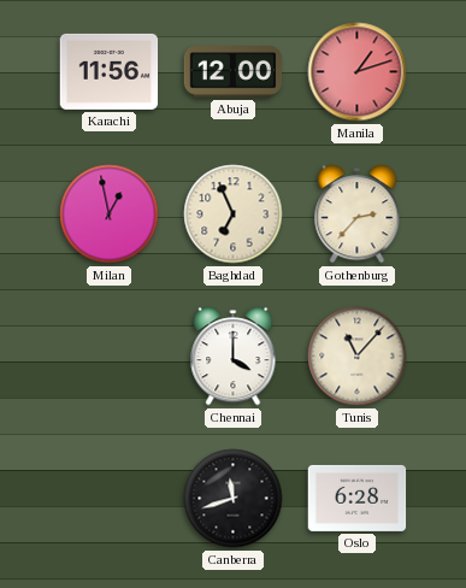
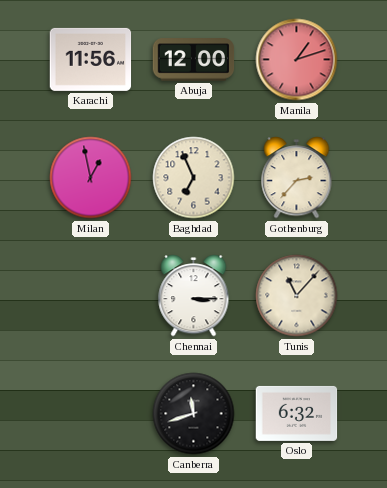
Chennai: 4:00 -> 3:15
Oslo: 6:28 -> 6:32
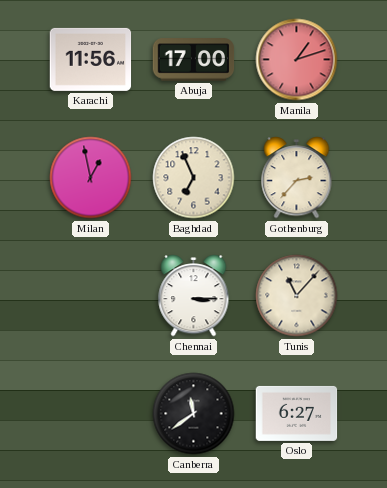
Abuja: 12:00 -> 17:00
Canberra: 11:42 -> 11:39
Oslo: 6:32 -> 6:27
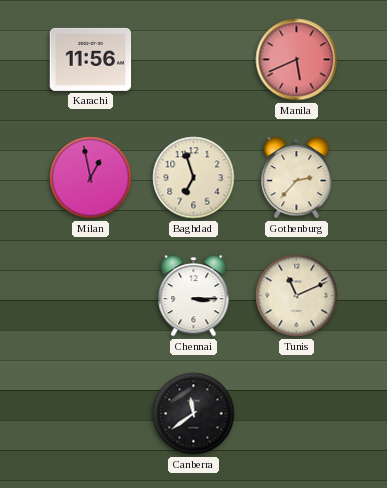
Abuja: 17:00 -> none
Manila: 1:12 -> 5:41
Baghdad: 6:56 -> 6:57
Tunis: 11:07 -> 11:11
Oslo: 6:27 -> none
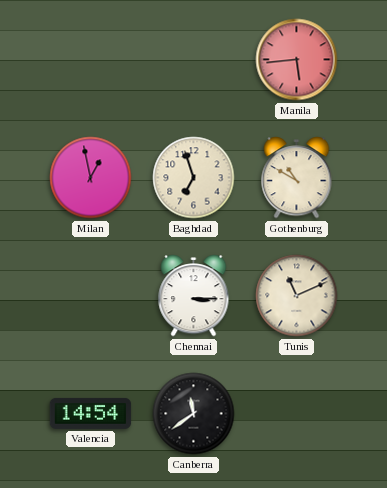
Karachi: 11:56 -> none
Manila: 5:41 -> 5:44
Gothenburg: 2:37 -> 10:50
Valencia: none -> 14:54
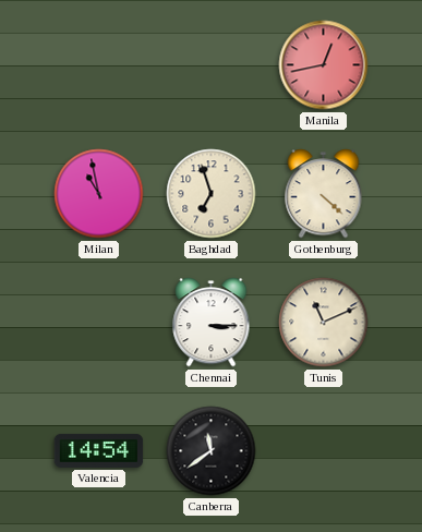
Manila: 5:44 -> 12:43
Milan: 12:58 -> 10:58
Gothenburg: 10:50 -> 4:22
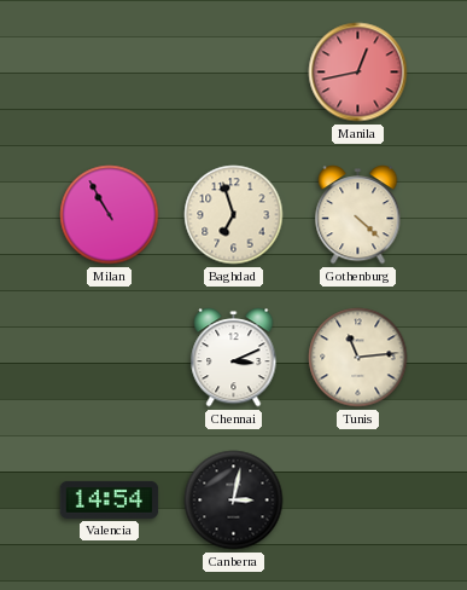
Milan: 10:58 -> 10:55
Chennai: 3:15 -> 3:11
Tunis: 11:11 -> 11:14
Canberra: 11:39 -> 3:02
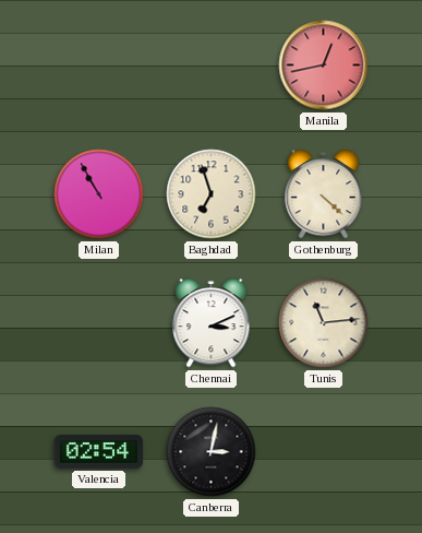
Valencia: 14:54 -> 02:54
